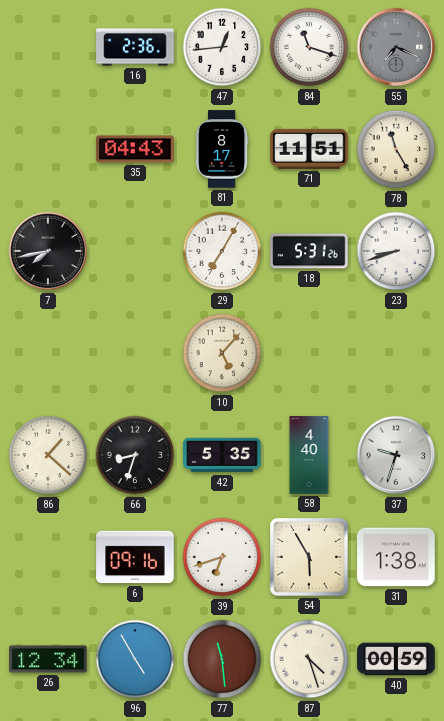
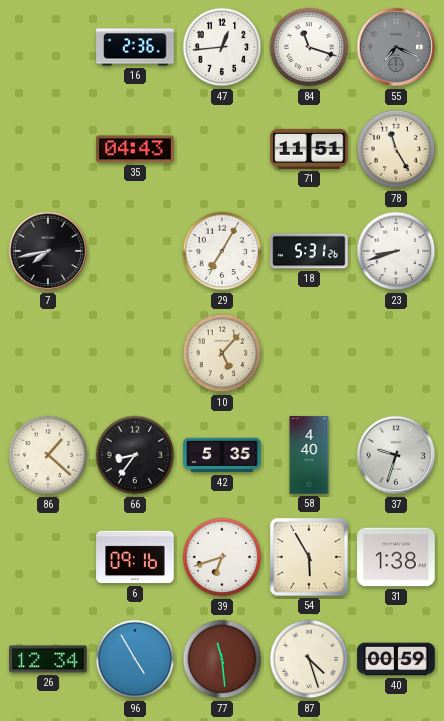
81: 8:17 -> none
66: 8:33 -> 8:36
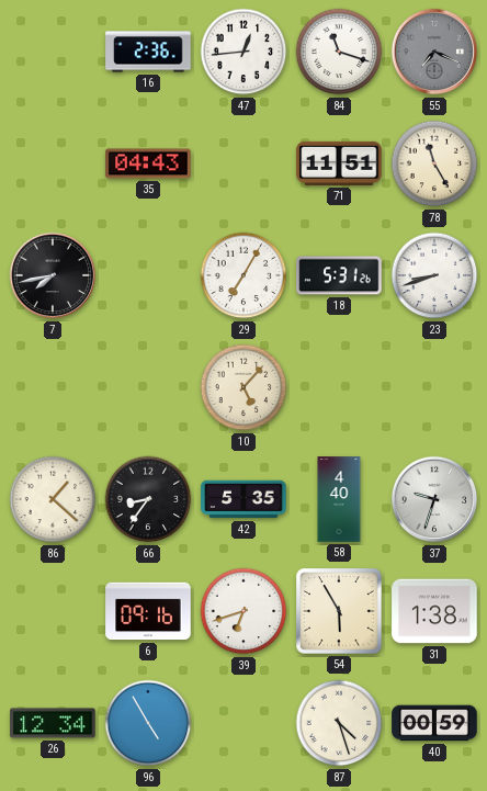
77: 11:29 -> none
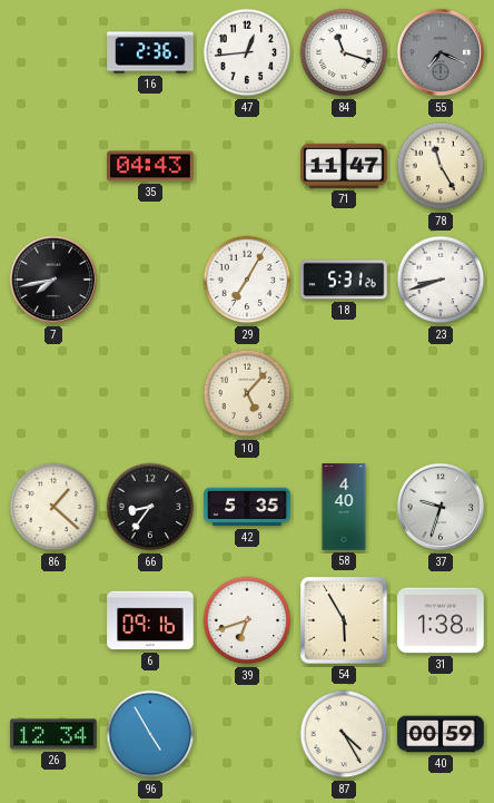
71: 11:51 -> 11:47
87: 4:27 -> 4:25
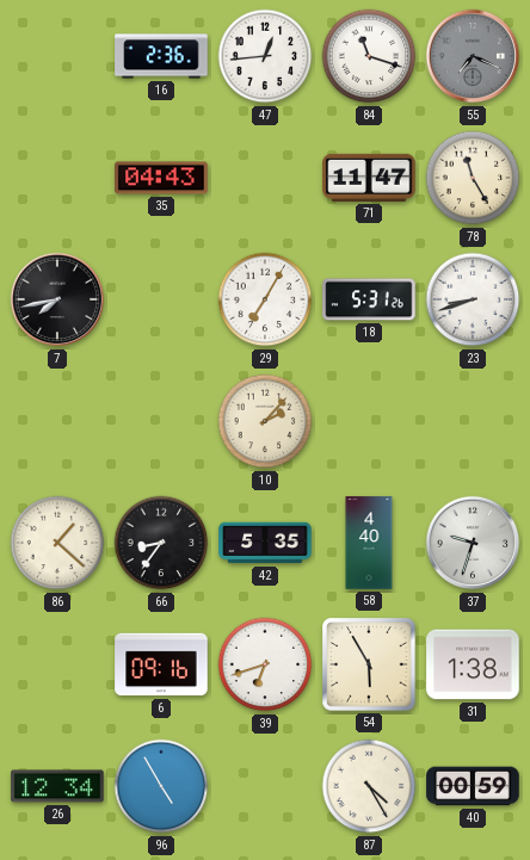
10: 5:07 -> 2:07
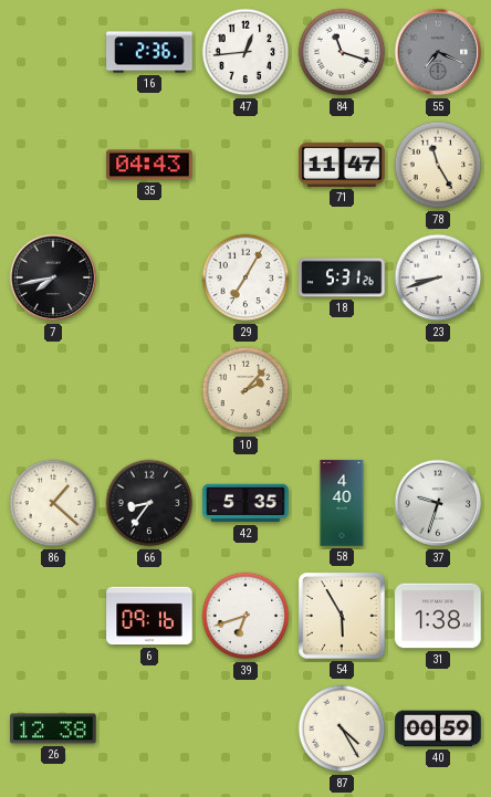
26: 12:34 -> 12:38
96: 4:55 -> none
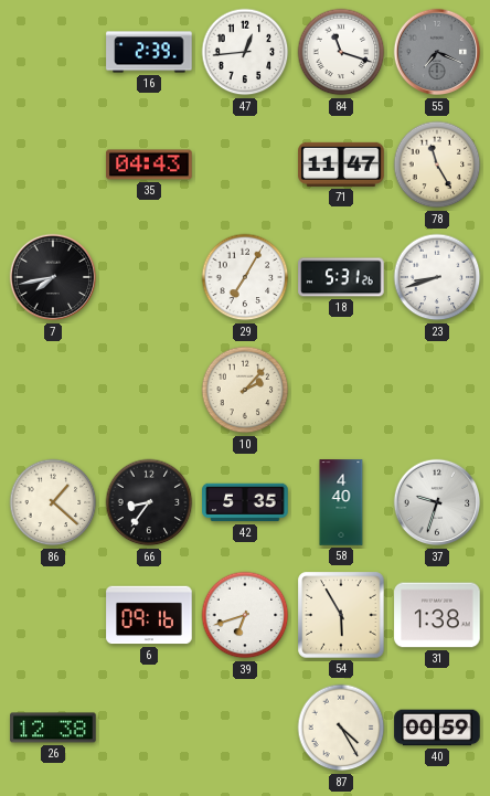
16: 2:36 -> 2:39
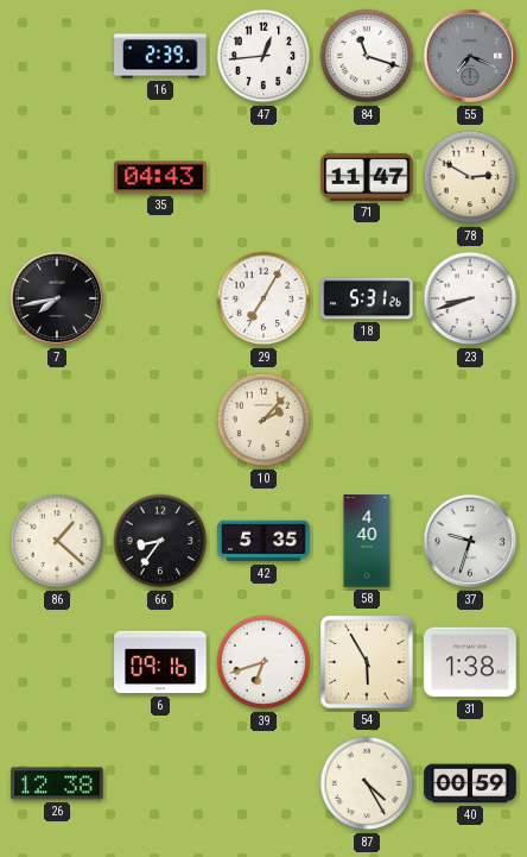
78: 11:25 -> 2:50
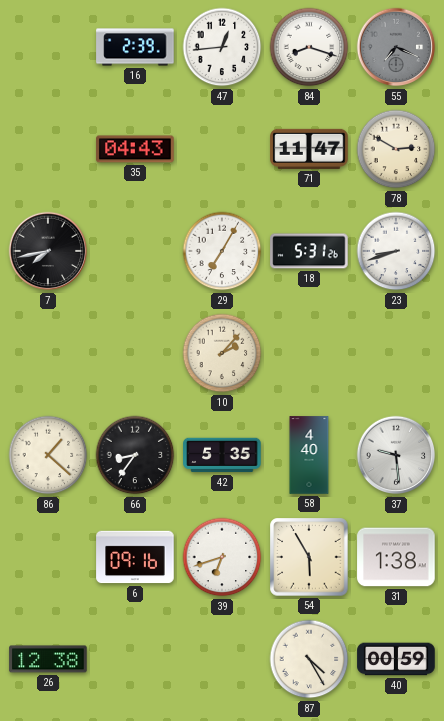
84: 11:18 -> 8:18
37: 9:33 -> 9:29
